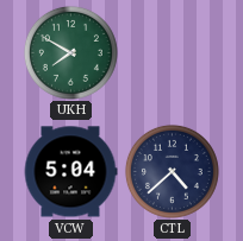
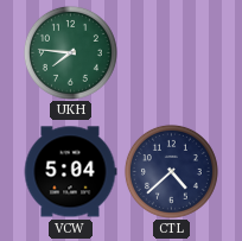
UKH: 7:50 -> 7:46
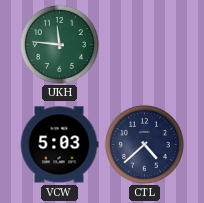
UKH: 7:46 -> 11:46
VCW: 5:04 -> 5:03
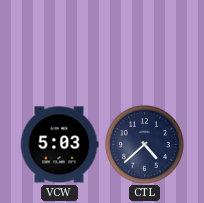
UKH: 11:46 -> none
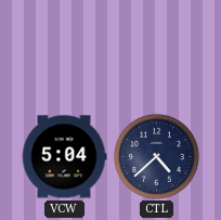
VCW: 5:03 -> 5:04
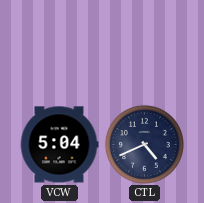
CTL: 4:38 -> 4:41
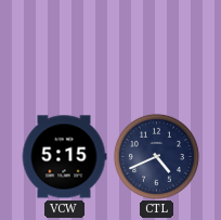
VCW: 5:04 -> 5:15
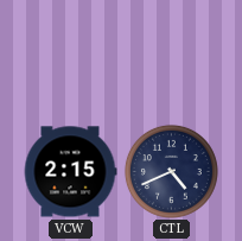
VCW: 5:15 -> 2:15
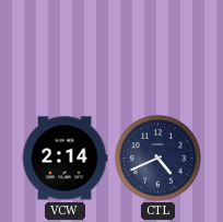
VCW: 2:15 -> 2:14
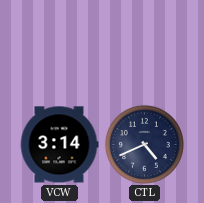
VCW: 2:14 -> 3:14
